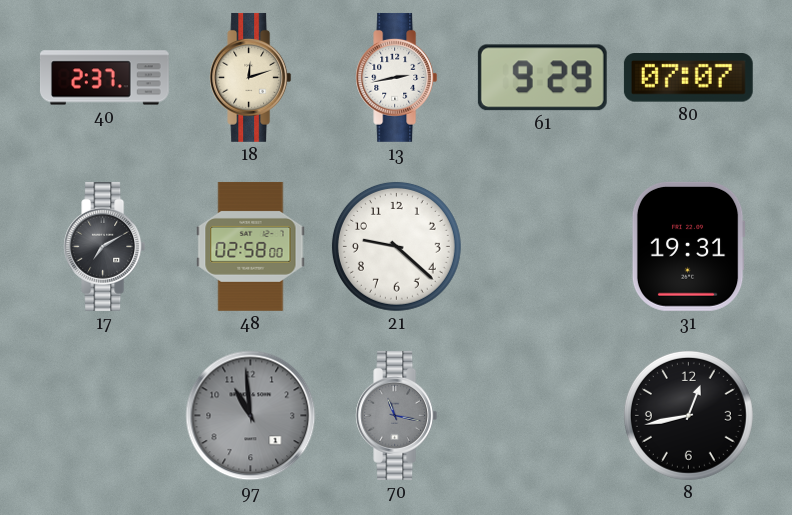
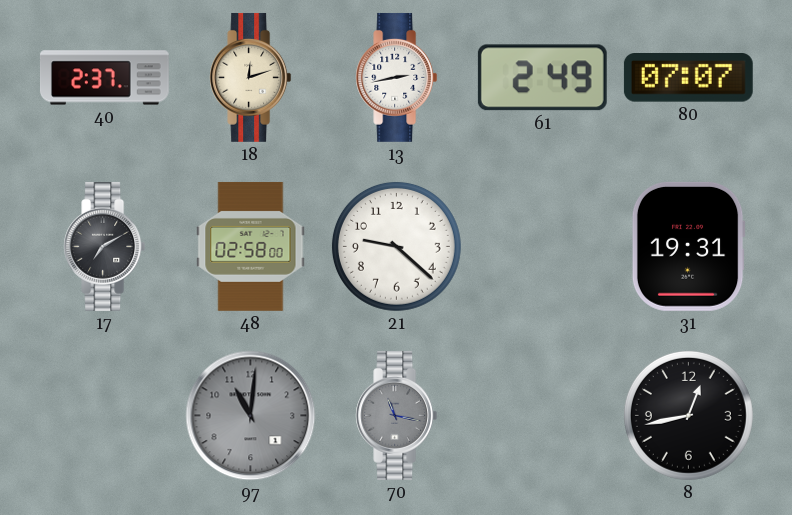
61: 9:29 -> 2:49
97: 10:59 -> 11:01
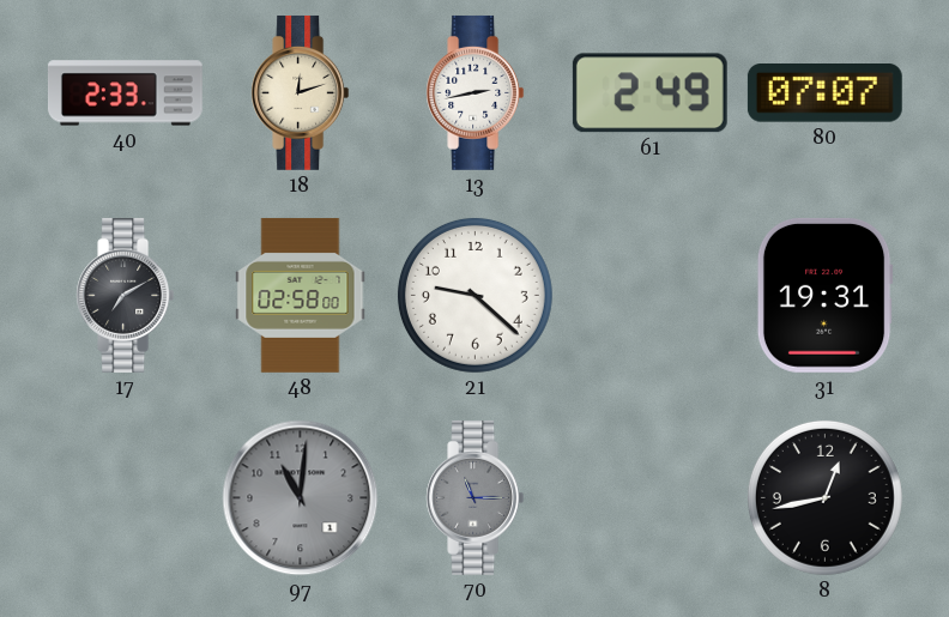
40: 2:37 -> 2:33
70: 11:17 -> 11:15
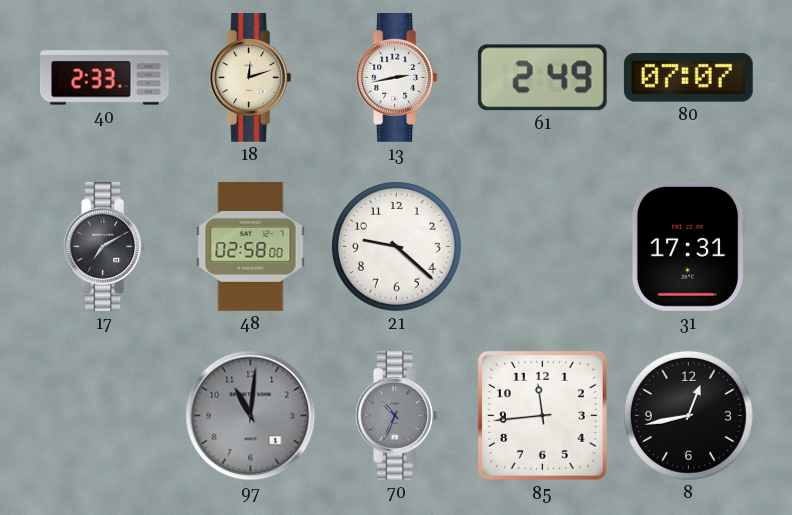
31: 19:31 -> 17:31
70: 11:15 -> 10:34
85: none -> 11:44
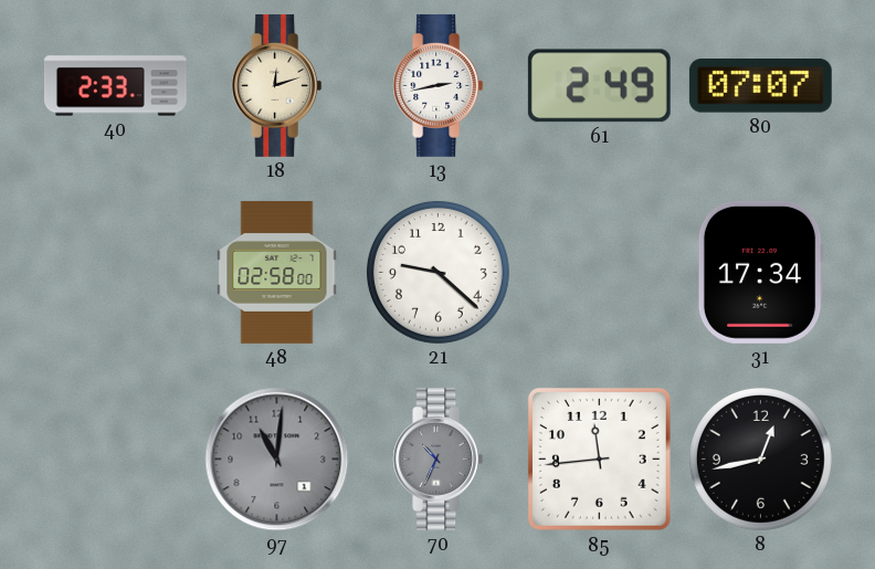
17: 7:10 -> none
31: 17:31 -> 17:34
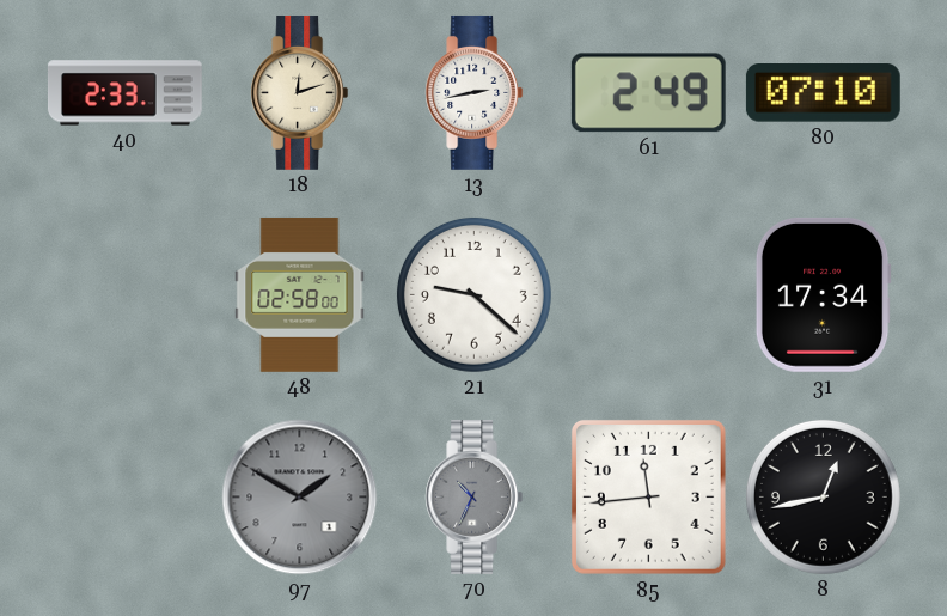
80: 07:07 -> 07:10
97: 11:01 -> 1:50
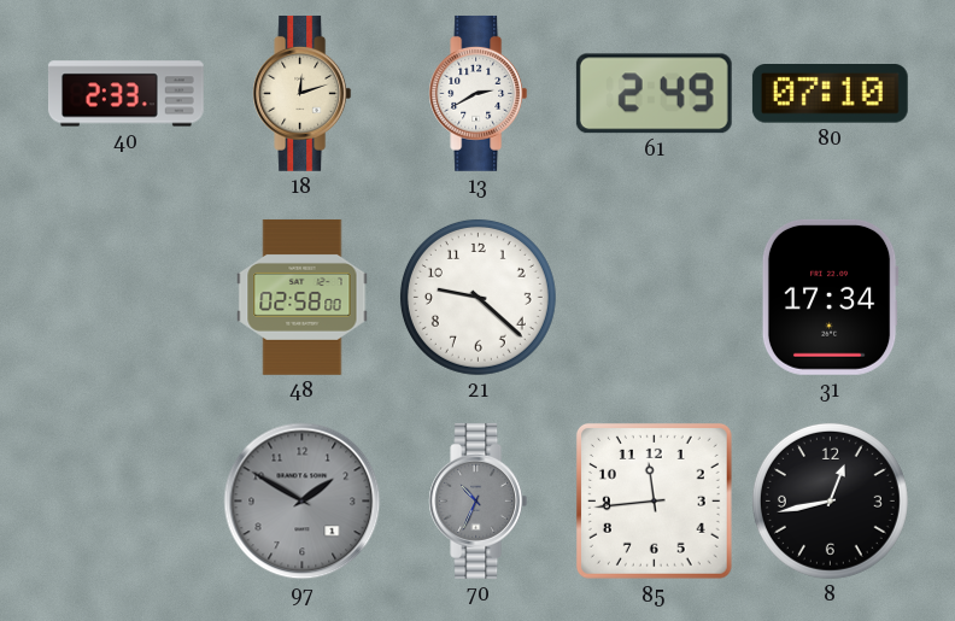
13: 2:43 -> 2:40
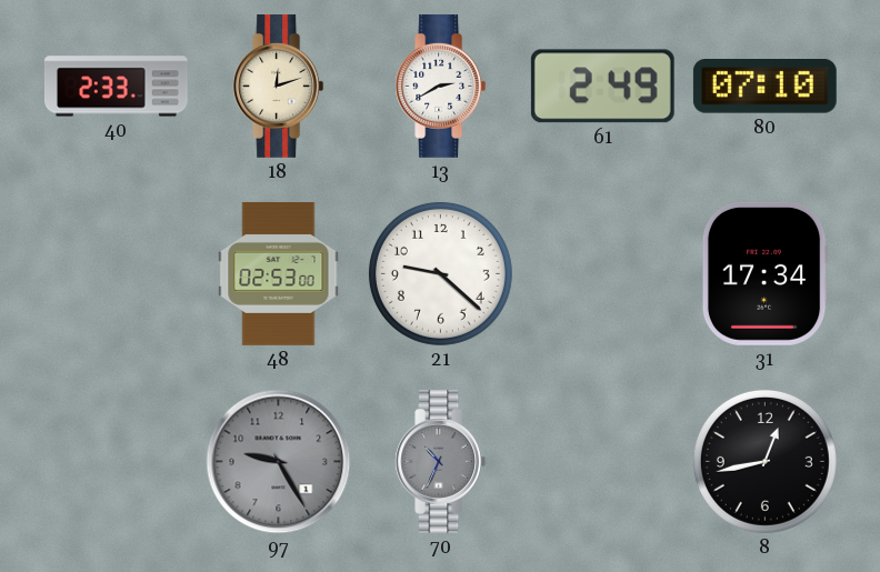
48: 02:58 -> 02:53
97: 1:50 -> 9:25
85: 11:44 -> none
